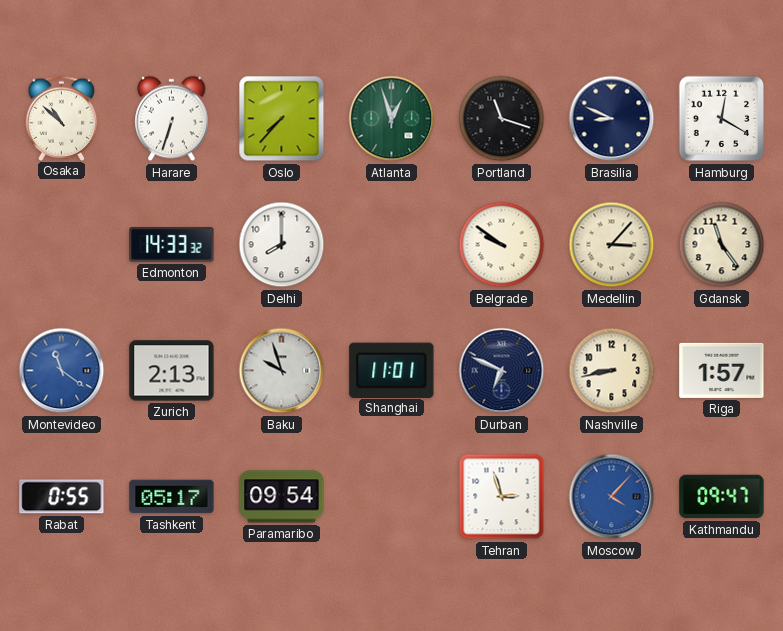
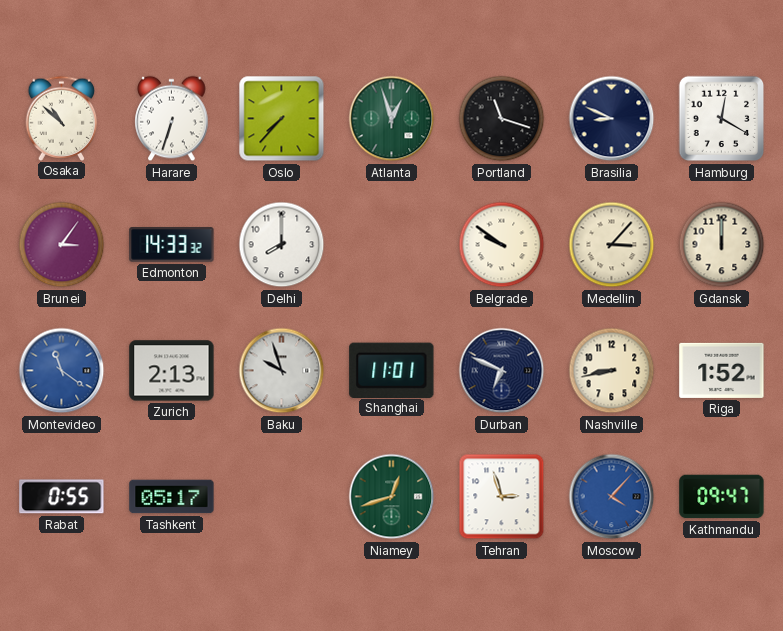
Brunei: none -> 3:06
Gdansk: 11:24 -> 12:00
Riga: 1:57 -> 1:52
Paramaribo: 09:54 -> none
Niamey: none -> 12:42
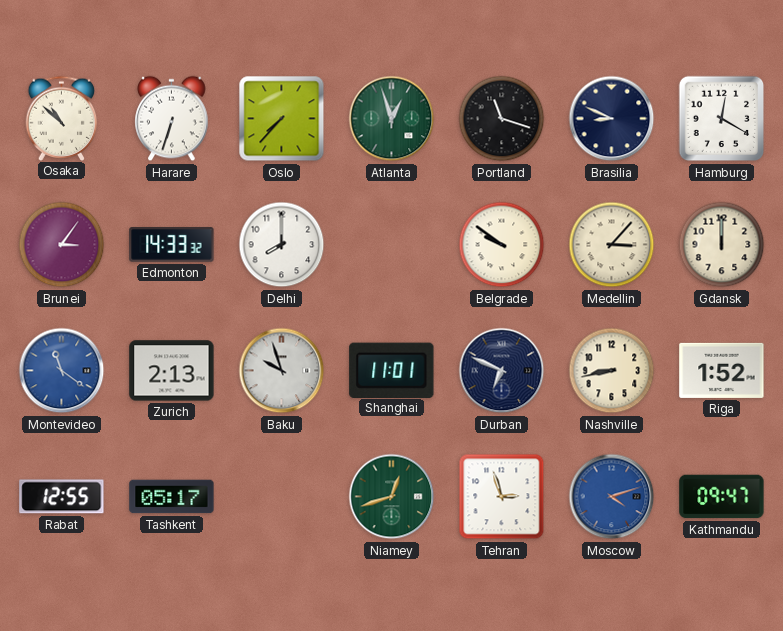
Rabat: 0:55 -> 12:55
Moscow: 4:07 -> 4:12
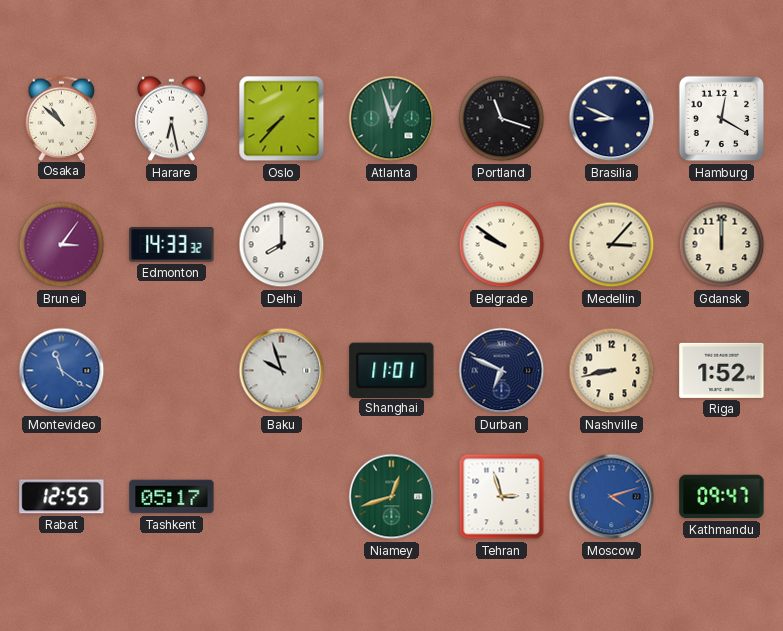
Harare: 6:33 -> 6:28
Zurich: 2:13 -> none
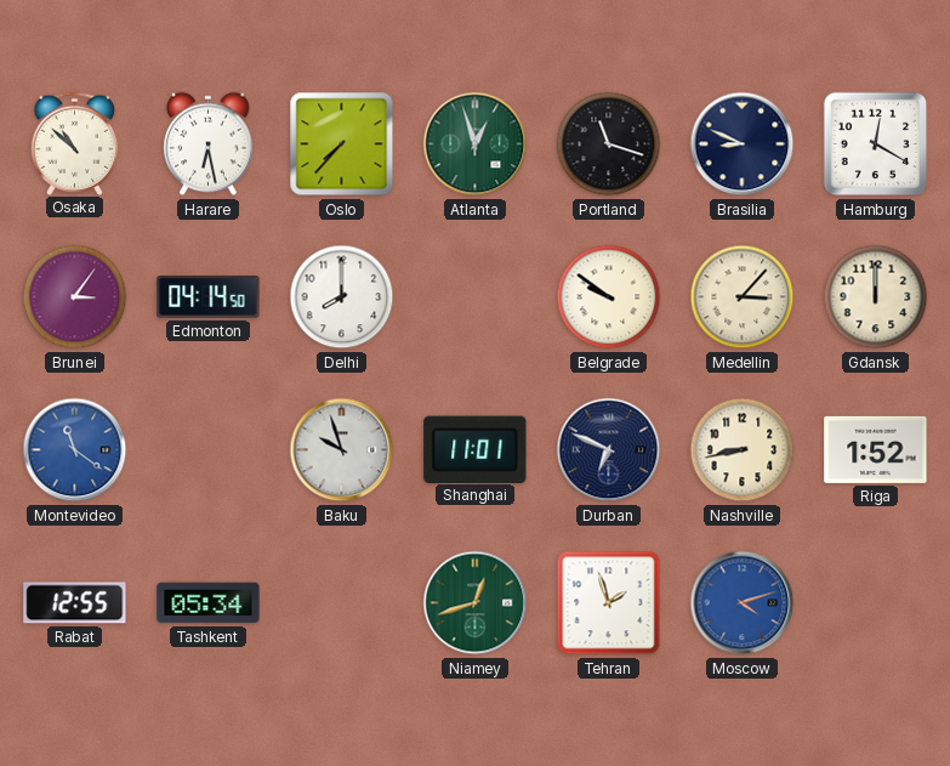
Edmonton: 14:33 -> 04:14
Tashkent: 05:17 -> 05:34
Tehran: 2:57 -> 1:57
Kathmandu: 09:47 -> none
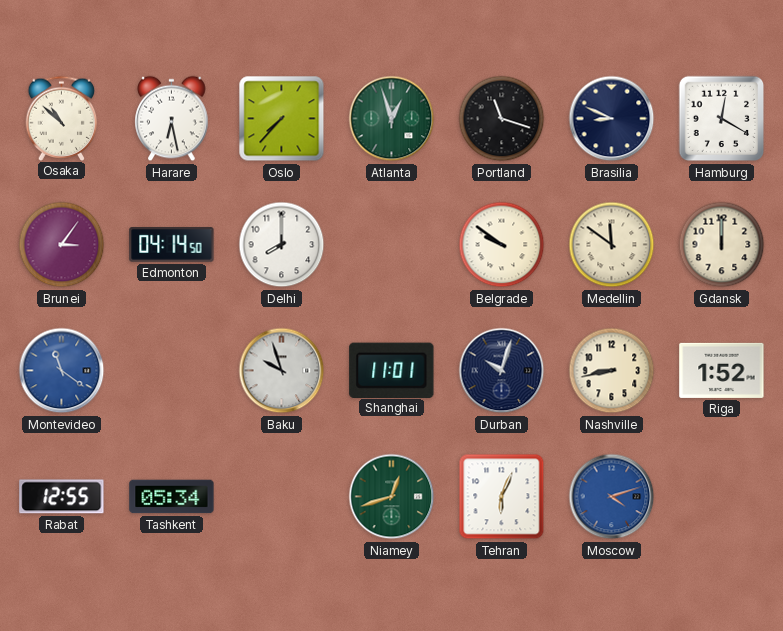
Medellin: 3:07 -> 11:51
Durban: 6:49 -> 10:03
Tehran: 1:57 -> 6:04
